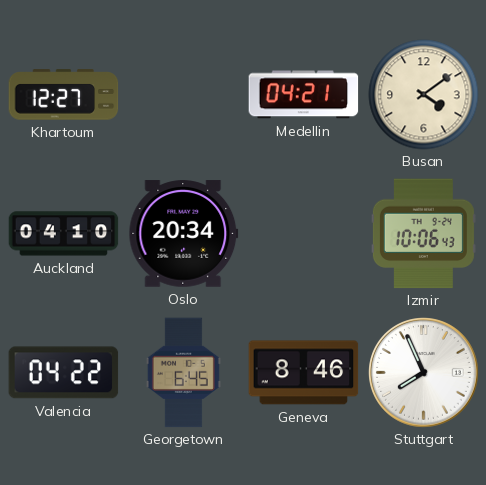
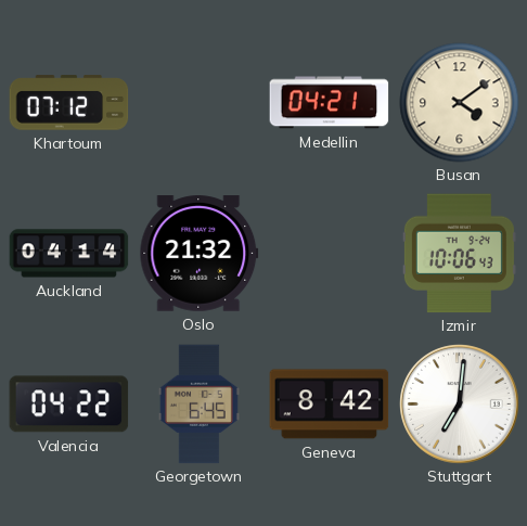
Khartoum: 12:27 -> 07:12
Auckland: 04:10 -> 04:14
Oslo: 20:34 -> 21:32
Geneva: 8:46 -> 8:42
Stuttgart: 7:56 -> 7:01
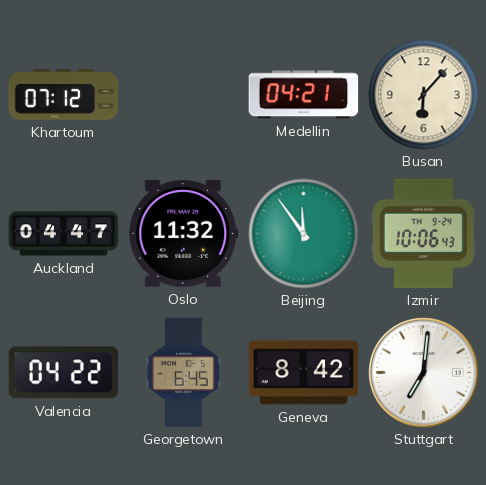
Busan: 4:09 -> 6:07
Auckland: 04:14 -> 04:47
Oslo: 21:32 -> 11:32
Beijing: none -> 11:54
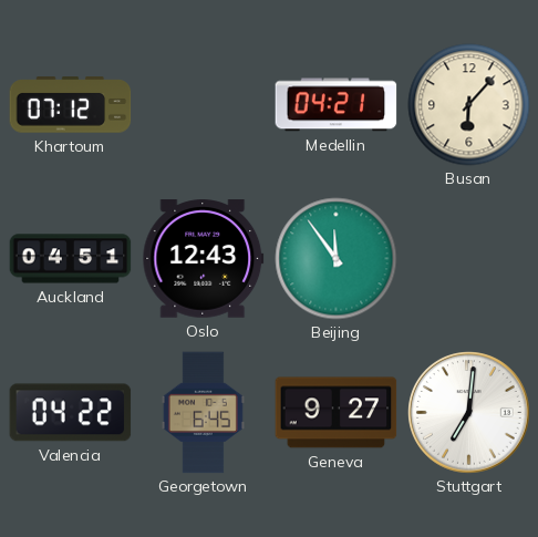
Auckland: 04:47 -> 04:51
Oslo: 11:32 -> 12:43
Izmir: 10:06 -> none
Geneva: 8:42 -> 9:27
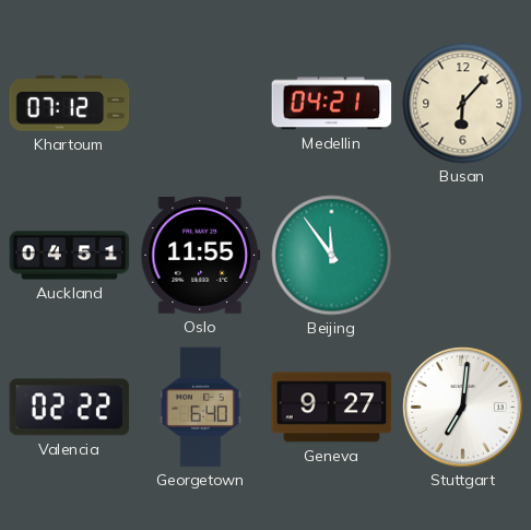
Oslo: 12:43 -> 11:55
Valencia: 04:22 -> 02:22
Georgetown: 6:45 -> 6:40
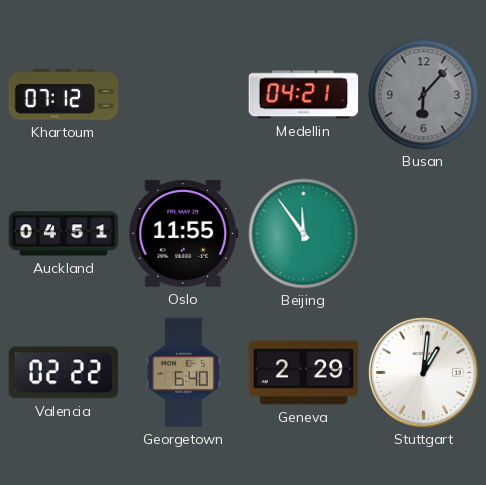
Busan dial: cream -> grey
Geneva: 9:27 -> 2:29
Stuttgart: 7:01 -> 1:01
